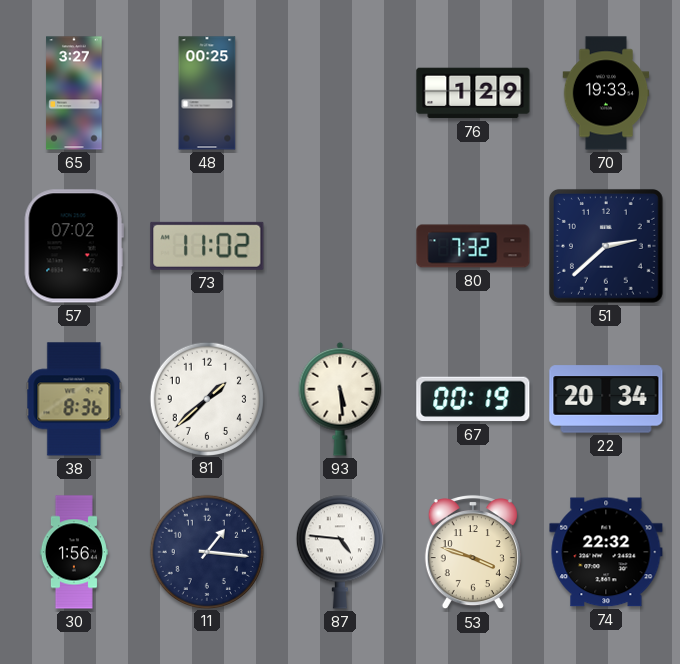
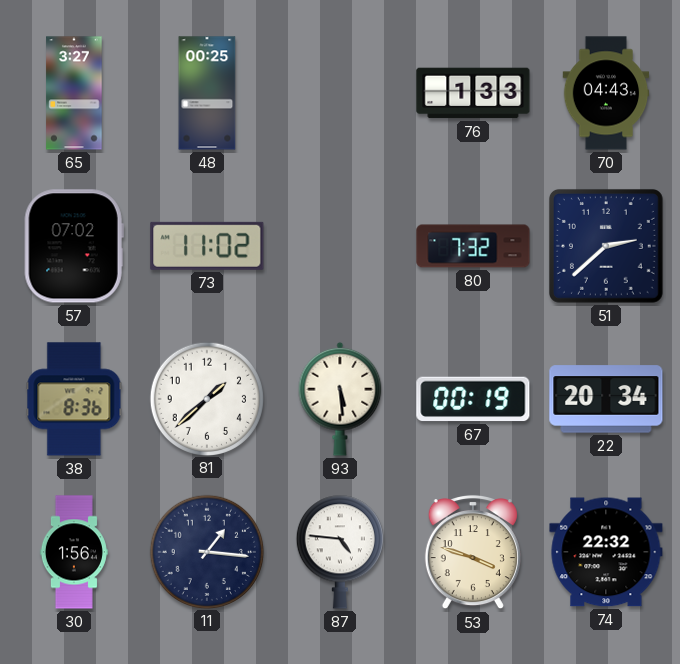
76: 1:29 -> 1:33
70: 19:33 -> 04:43
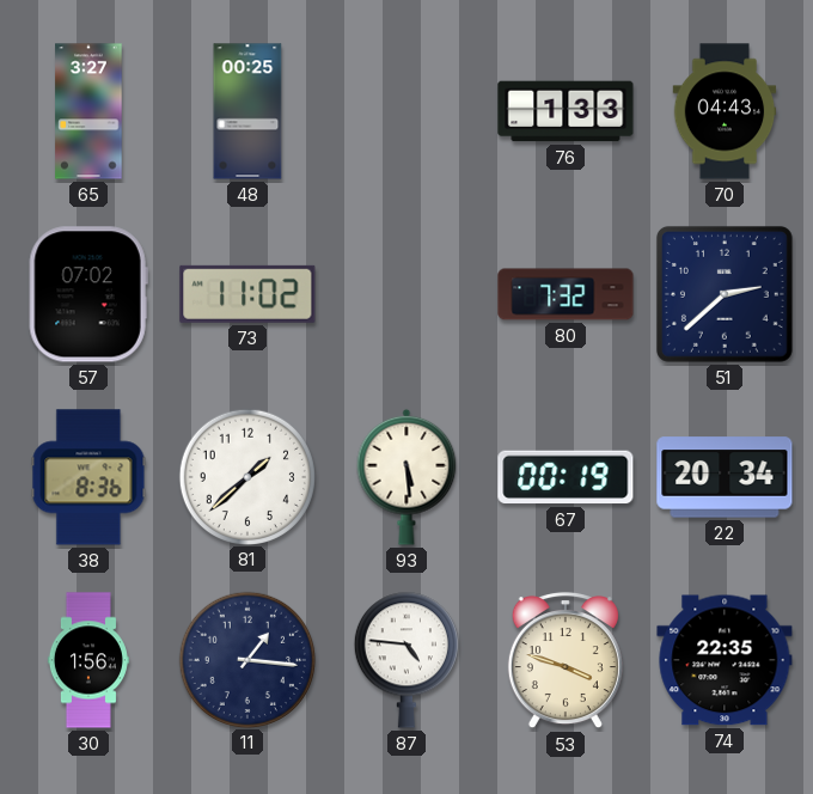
74: 22:32 -> 22:35
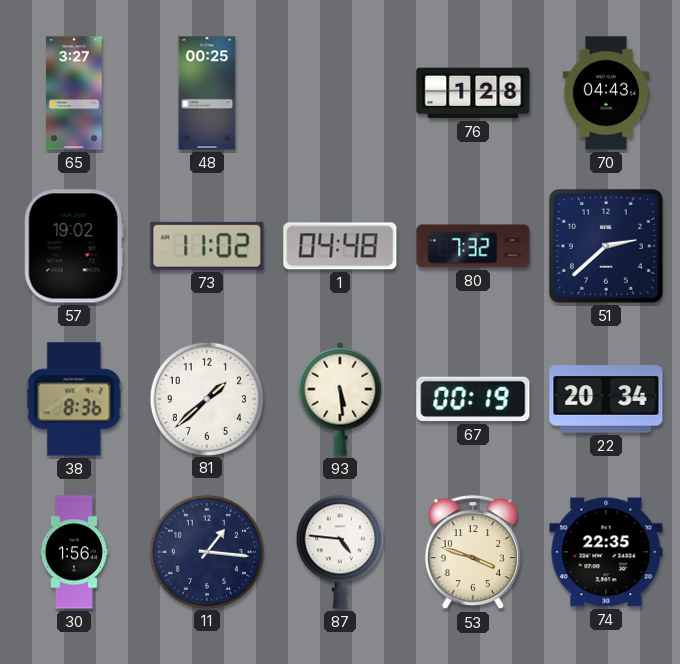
76: 1:33 -> 1:28
57: 07:02 -> 19:02
1: none -> 04:48
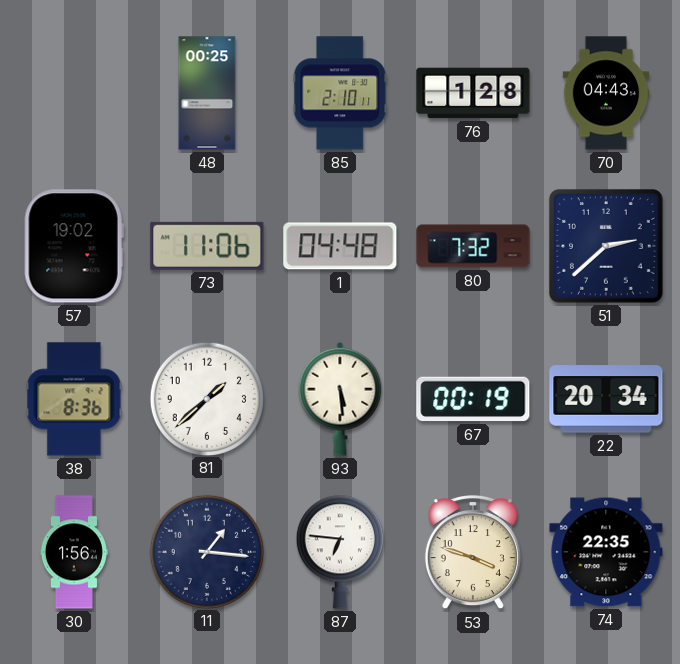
65: 3:27 -> none
85: none -> 2:10
73: 11:02 -> 11:06
87: 4:46 -> 6:46
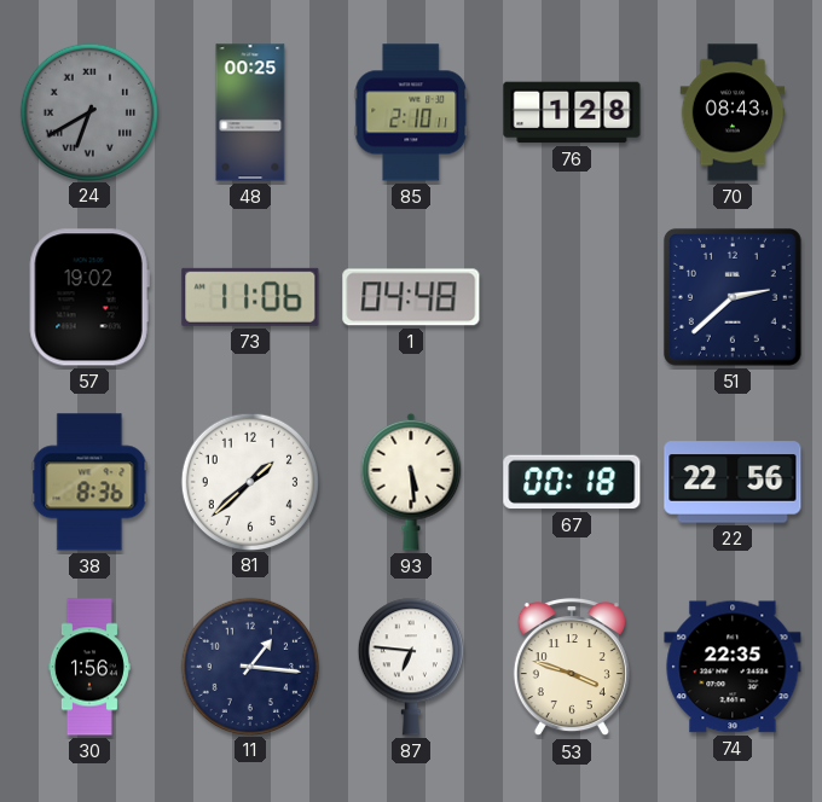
24: none -> 6:40
70: 04:43 -> 08:43
80: 7:32 -> none
67: 00:19 -> 00:18
22: 20:34 -> 22:56
